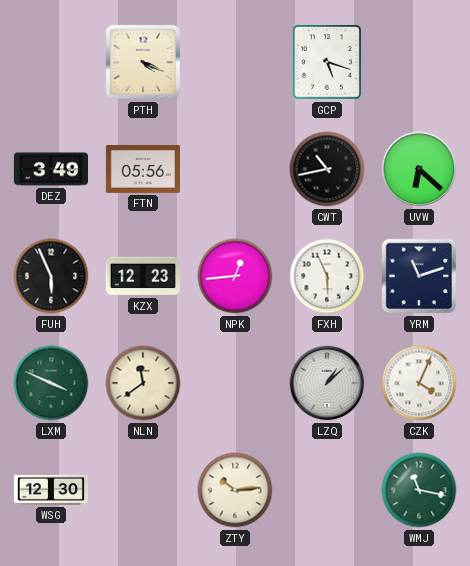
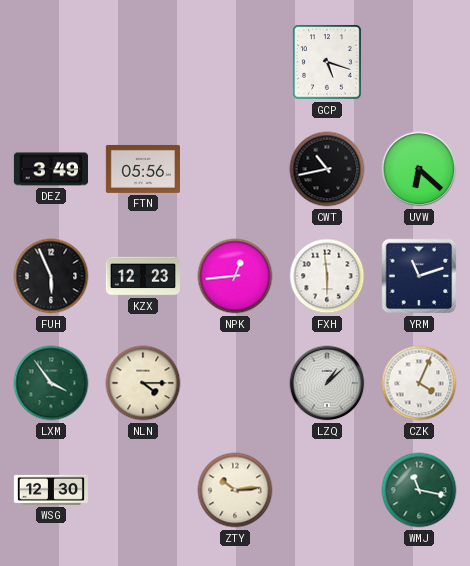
PTH: 4:19 -> none
FXH: 5:56 -> 5:59
LXM: 3:49 -> 3:54
NLN: 11:39 -> 4:15
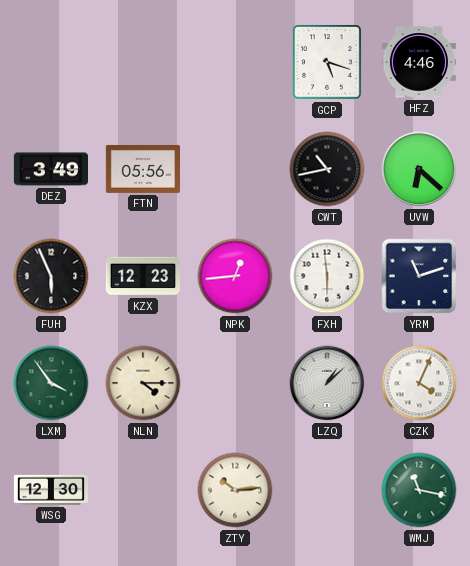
HFZ: none -> 4:46
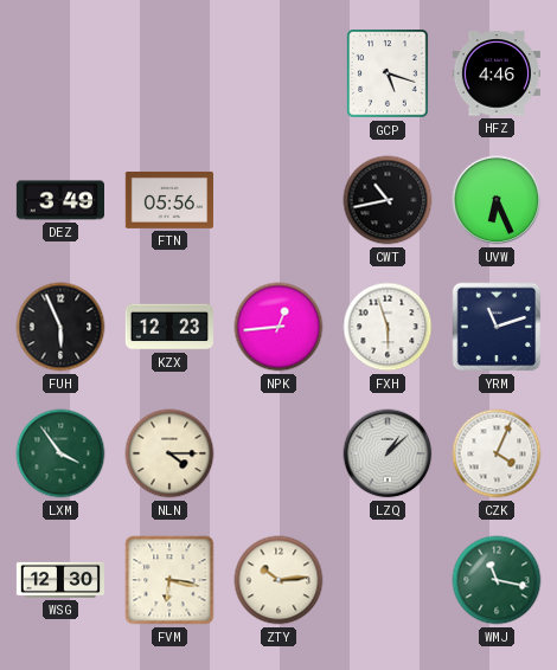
UVW: 6:22 -> 6:26
FXH: 5:59 -> 5:57
FVM: none -> 6:17
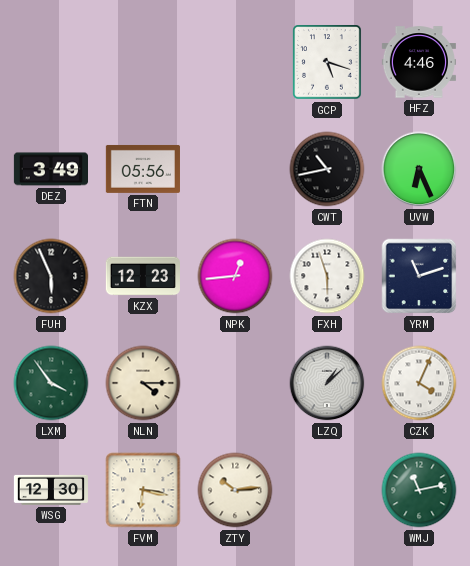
WMJ: 11:17 -> 11:13
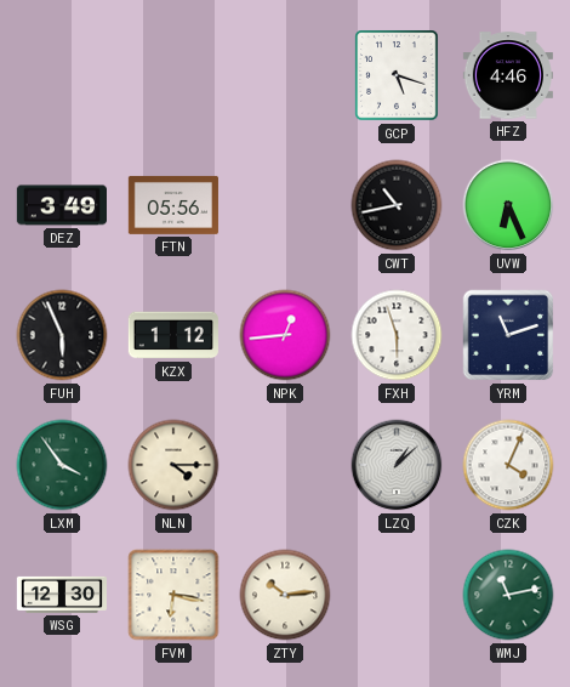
KZX: 12:23 -> 1:12
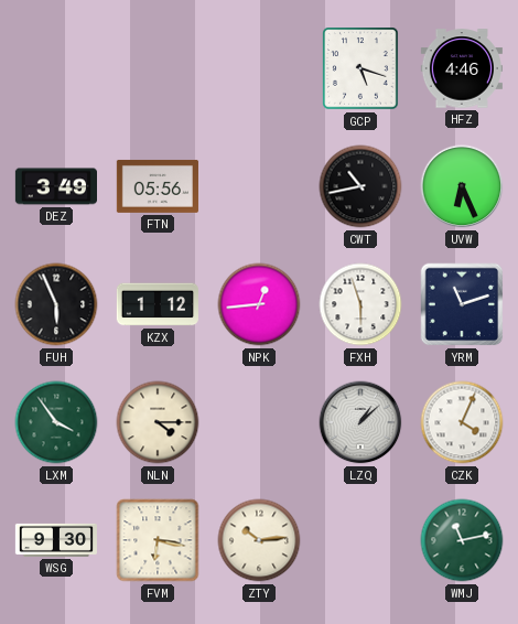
WSG: 12:30 -> 9:30
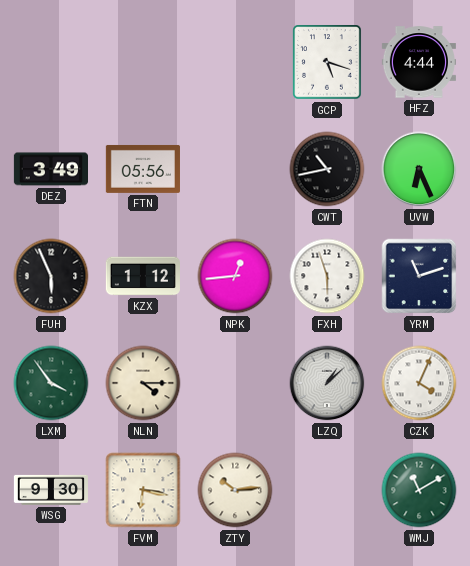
HFZ: 4:46 -> 4:44
WMJ: 11:13 -> 11:10
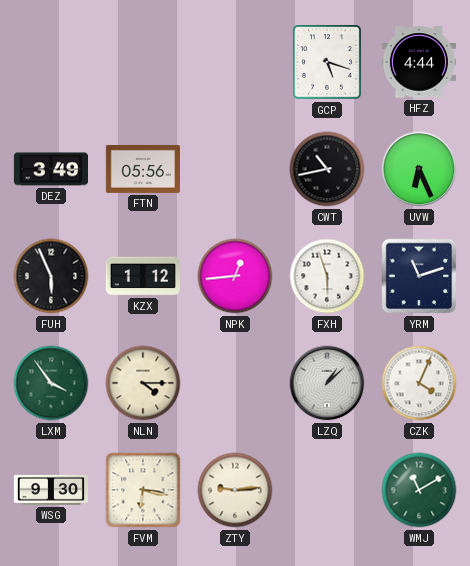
ZTY: 10:14 -> 9:14
